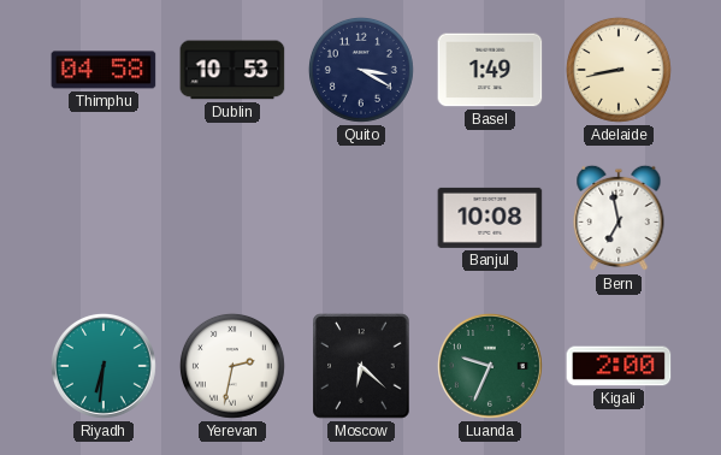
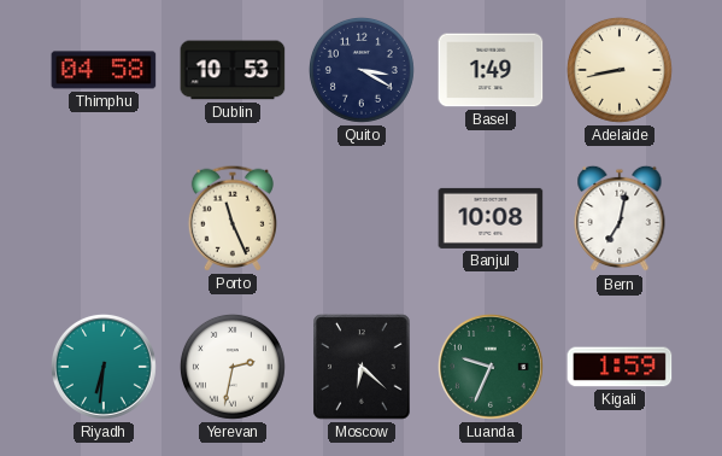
Porto: none -> 11:26
Bern: 6:58 -> 7:02
Kigali: 2:00 -> 1:59
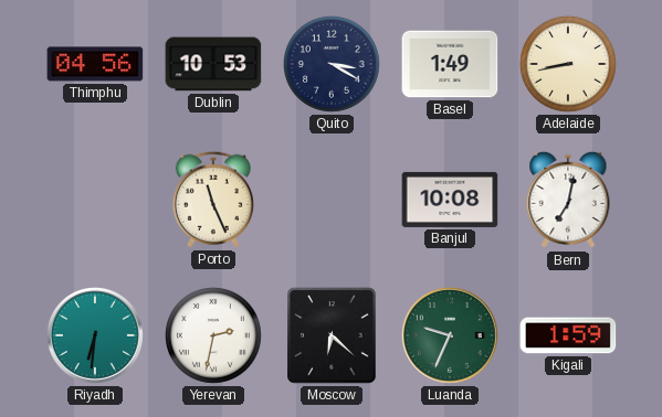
Thimphu: 04:58 -> 04:56
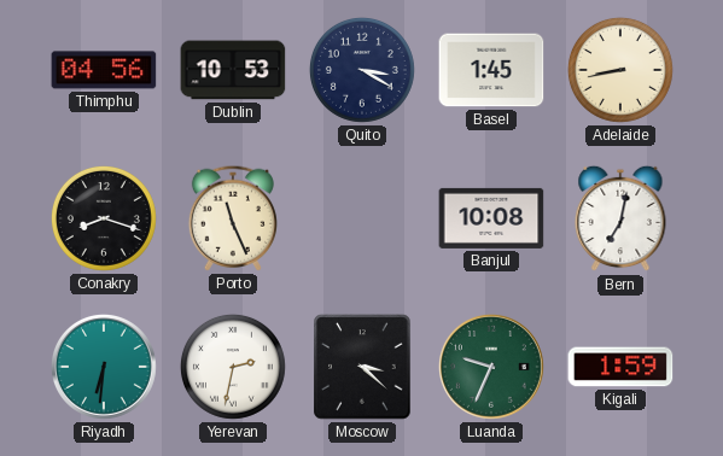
Basel: 1:49 -> 1:45
Conakry: none -> 8:18
Moscow: 6:22 -> 3:22
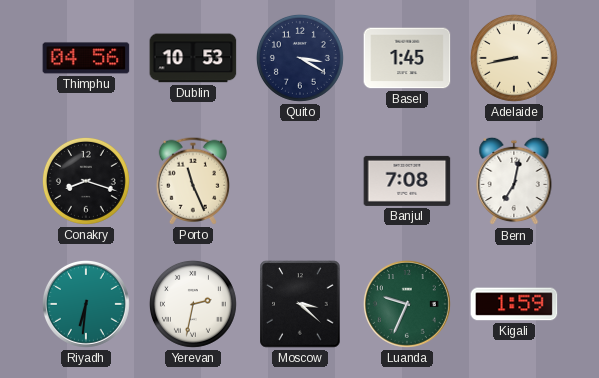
Banjul: 10:08 -> 7:08
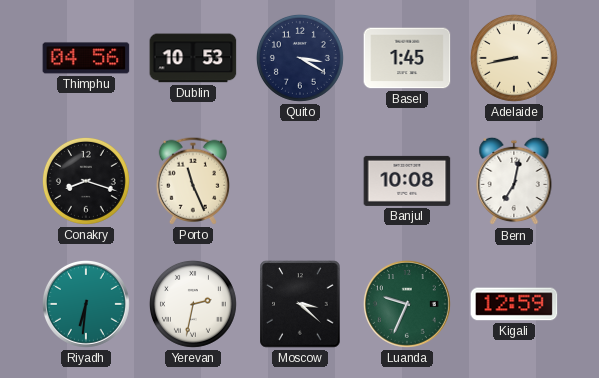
Banjul: 7:08 -> 10:08
Kigali: 1:59 -> 12:59
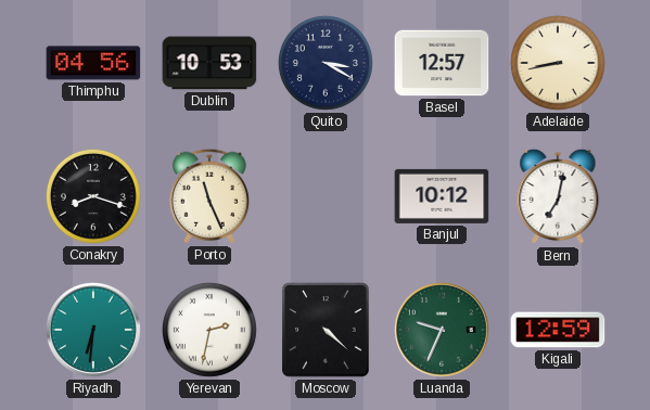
Basel: 1:45 -> 12:57
Banjul: 10:08 -> 10:12
Moscow: 3:22 -> 4:22
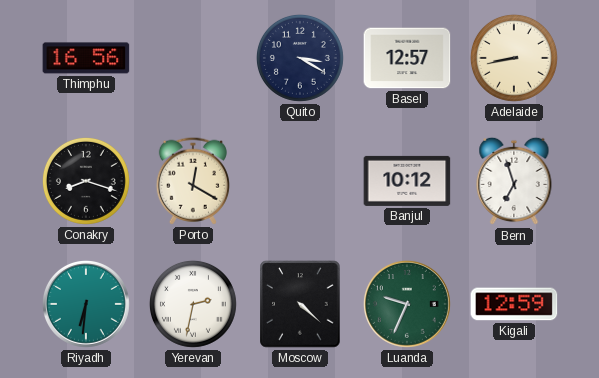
Thimphu: 04:56 -> 16:56
Dublin: 10:53 -> none
Porto: 11:26 -> 12:20
Bern: 7:02 -> 6:57
